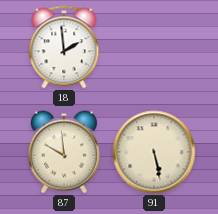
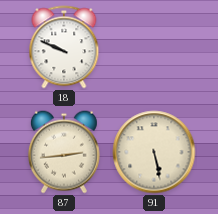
18: 1:59 -> 9:49
87: 9:59 -> 2:44
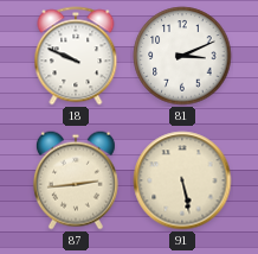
81: none -> 3:11
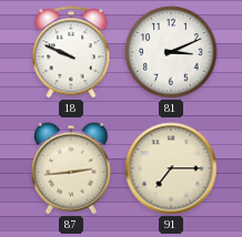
91: 5:28 -> 7:15
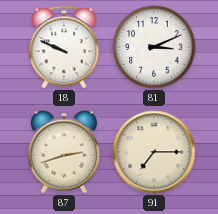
87: 2:44 -> 2:42
